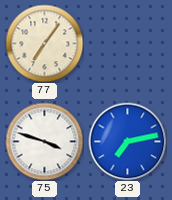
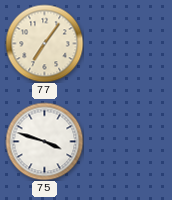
23: 7:13 -> none
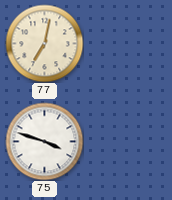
77: 7:06 -> 7:02
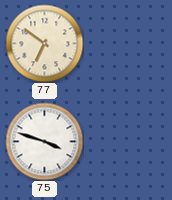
77: 7:02 -> 6:51
